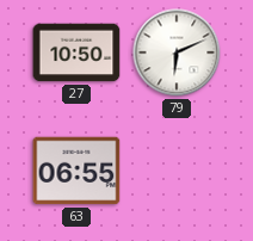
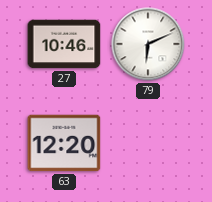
27: 10:50 -> 10:46
63: 06:55 -> 12:20
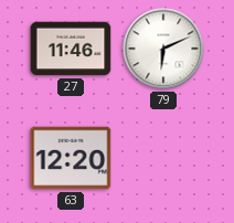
27: 10:46 -> 11:46
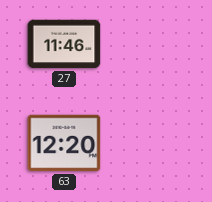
79: 6:11 -> none
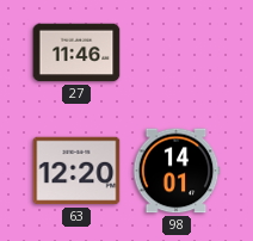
98: none -> 14:01
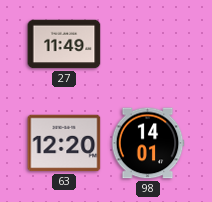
27: 11:46 -> 11:49
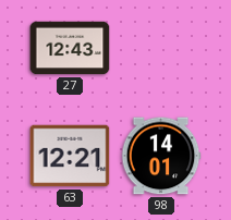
27: 11:49 -> 12:43
63: 12:20 -> 12:21
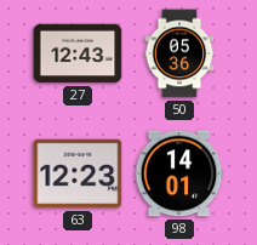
50: none -> 05:36
63: 12:21 -> 12:23
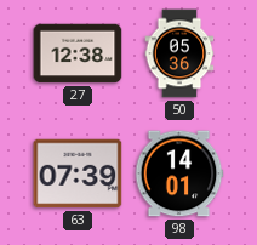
27: 12:43 -> 12:38
63: 12:23 -> 07:39
